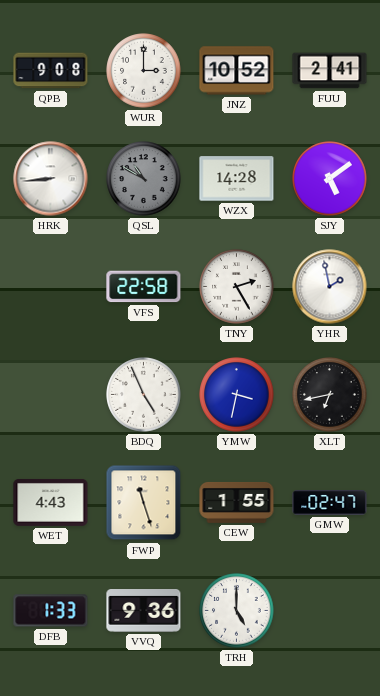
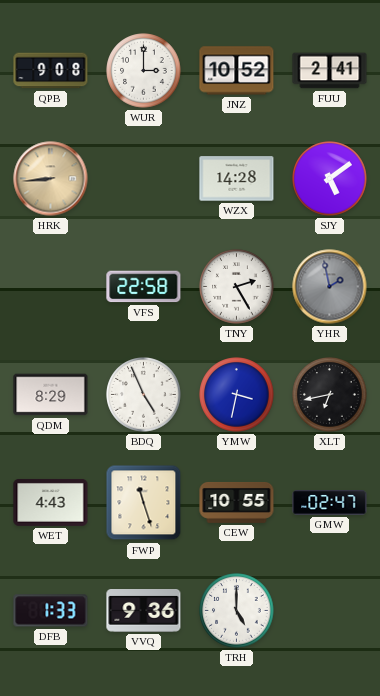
HRK dial: white -> champagne
QSL: 10:50 -> none
YHR dial: white -> grey
QDM: none -> 8:29
CEW: 1:55 -> 10:55
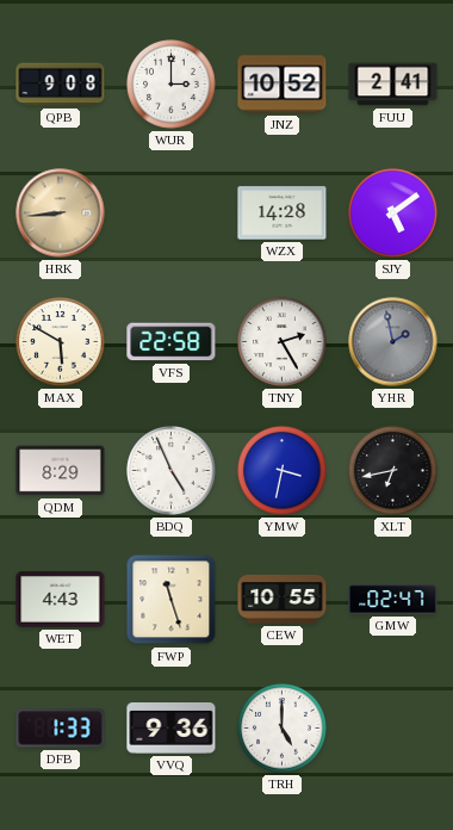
MAX: none -> 5:50
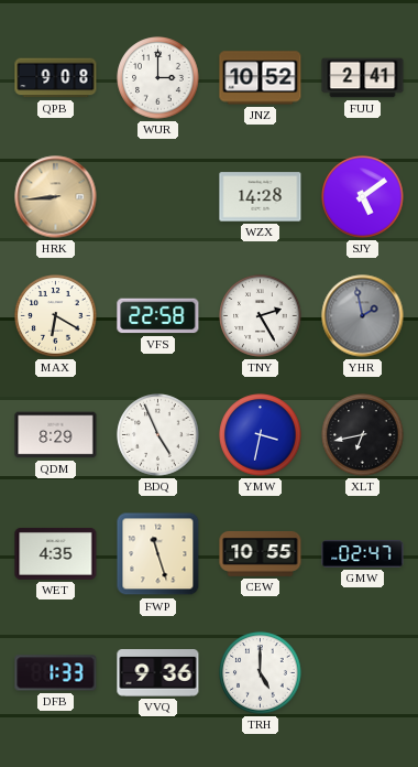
MAX: 5:50 -> 6:20
WET: 4:43 -> 4:35
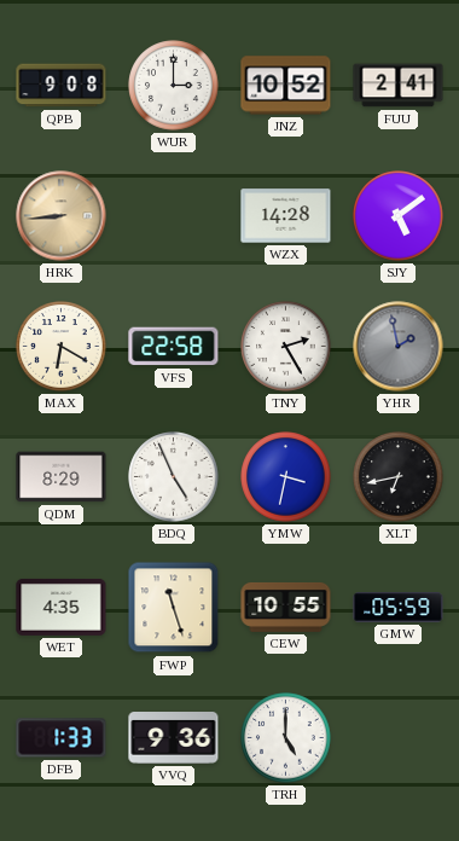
GMW: 02:47 -> 05:59
